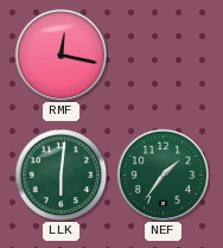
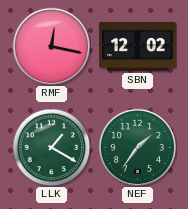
SBN: none -> 12:02
LLK: 6:01 -> 1:20
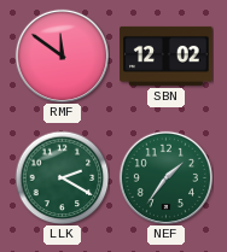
RMF: 12:17 -> 11:51
LLK: 1:20 -> 2:20
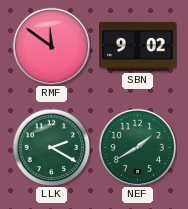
SBN: 12:02 -> 9:02
NEF: 1:36 -> 1:40
